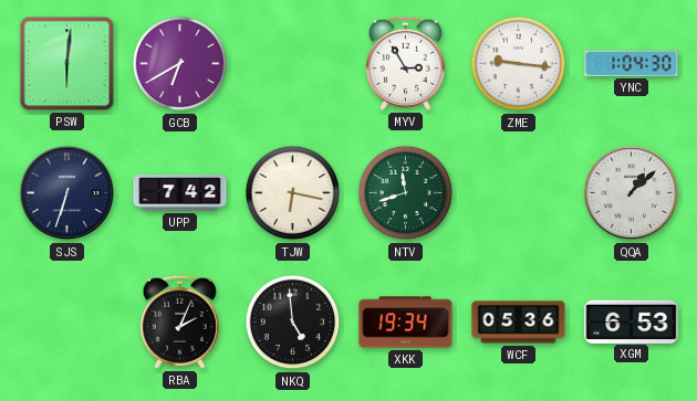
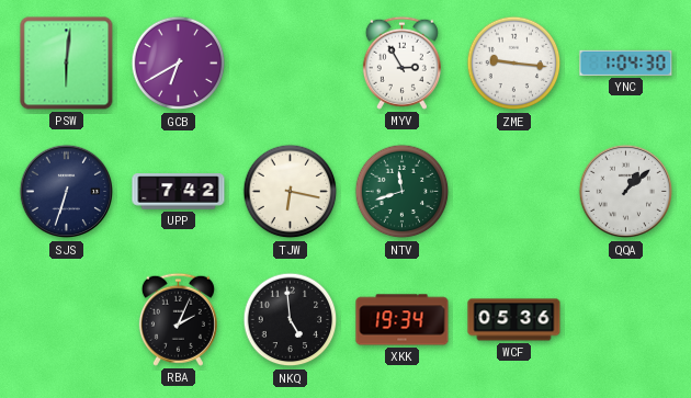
XGM: 6:53 -> none
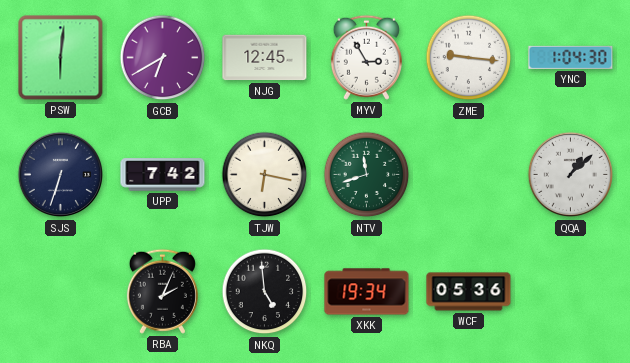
NJG: none -> 12:45
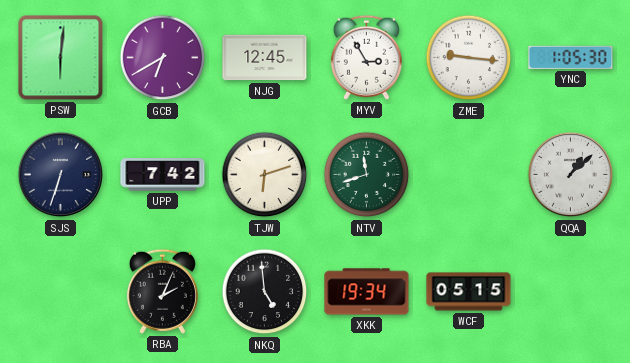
YNC: 1:04 -> 1:05
TJW: 6:17 -> 6:12
WCF: 05:36 -> 05:15
